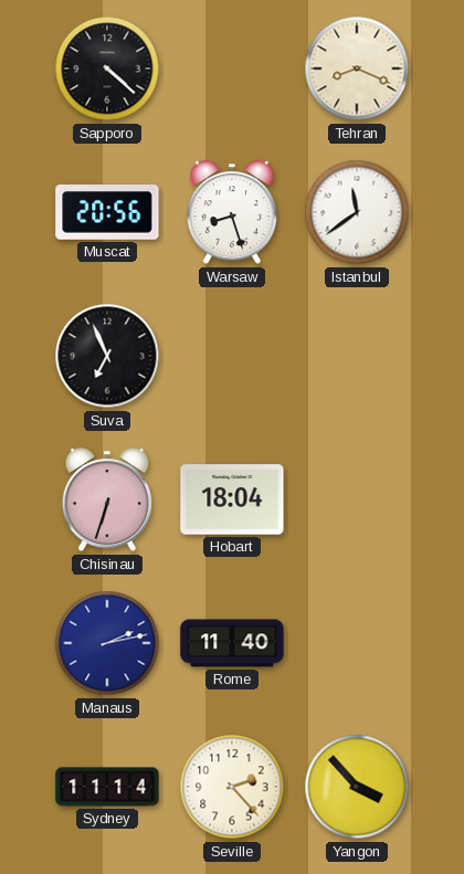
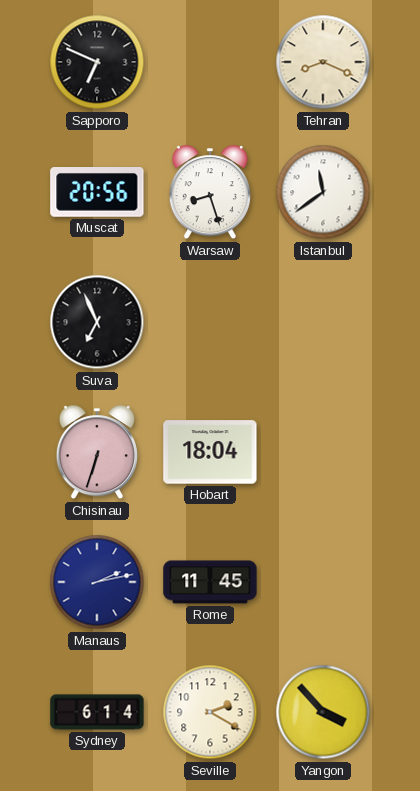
Sapporo: 4:22 -> 6:49
Rome: 11:40 -> 11:45
Sydney: 11:14 -> 6:14
Seville: 2:23 -> 2:20
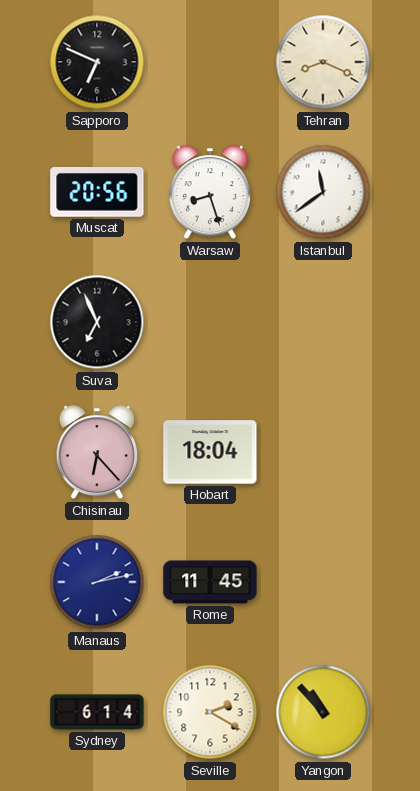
Chisinau: 6:33 -> 6:23
Yangon: 3:53 -> 10:53
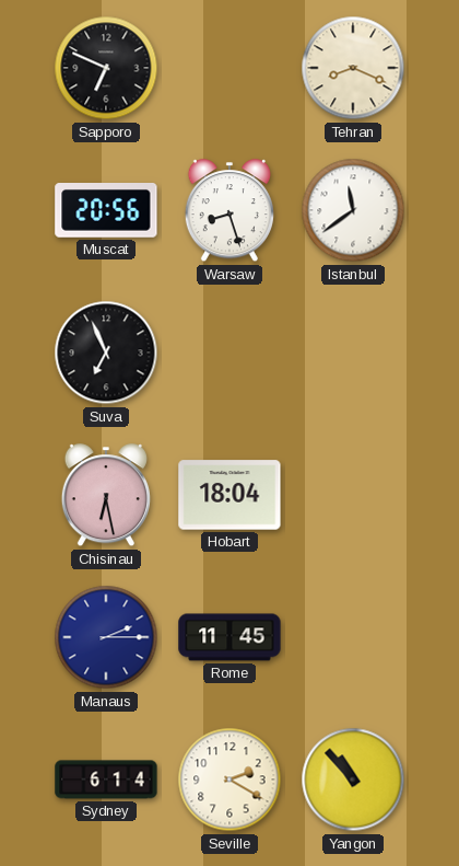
Chisinau: 6:23 -> 6:28
Manaus: 2:13 -> 2:15
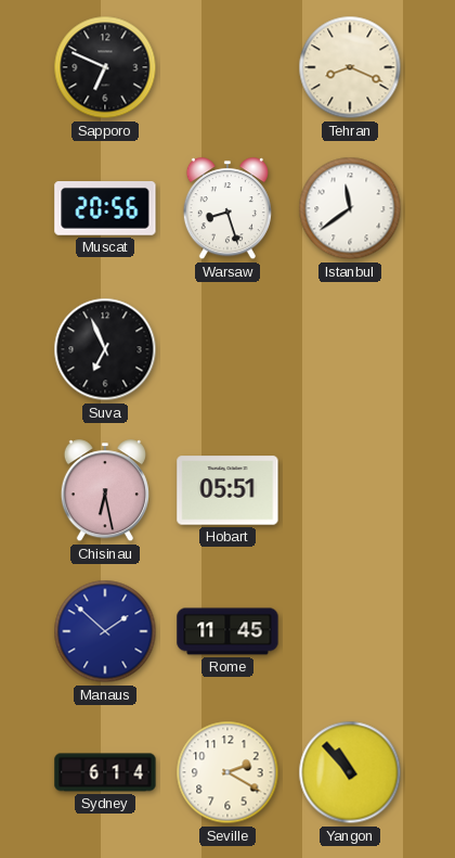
Hobart: 18:04 -> 05:51
Manaus: 2:15 -> 1:52
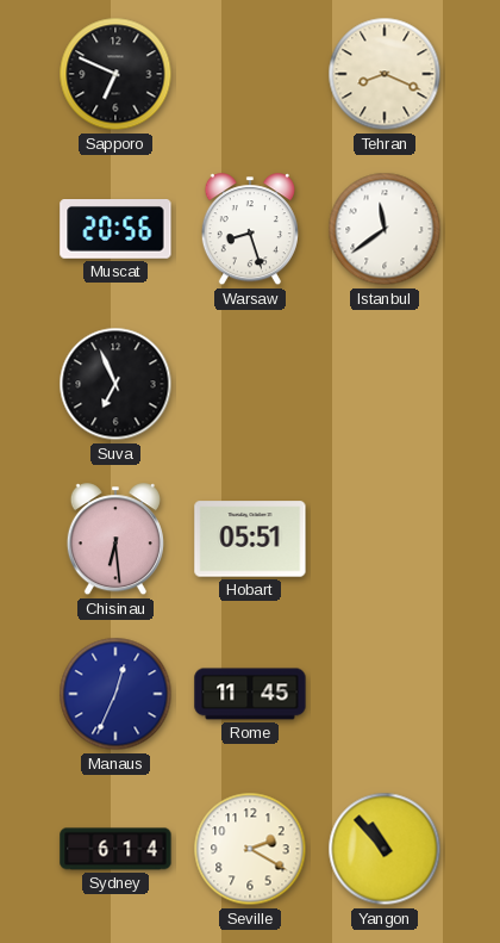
Chisinau: 6:28 -> 6:29
Manaus: 1:52 -> 12:34
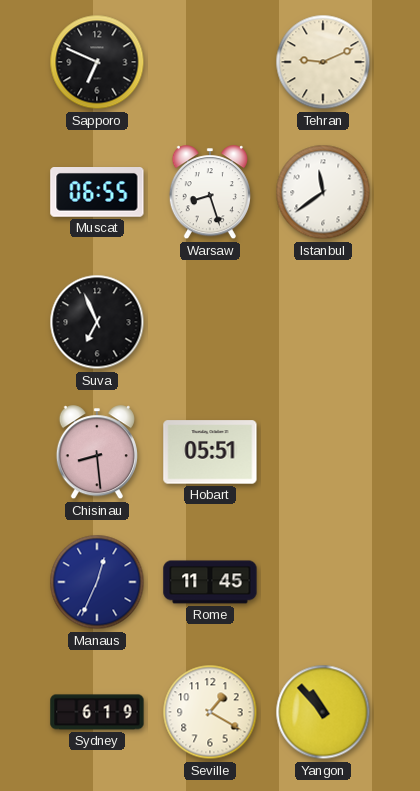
Tehran: 8:19 -> 9:11
Muscat: 20:56 -> 06:55
Chisinau: 6:29 -> 8:29
Sydney: 6:14 -> 6:19
Seville: 2:20 -> 1:20
